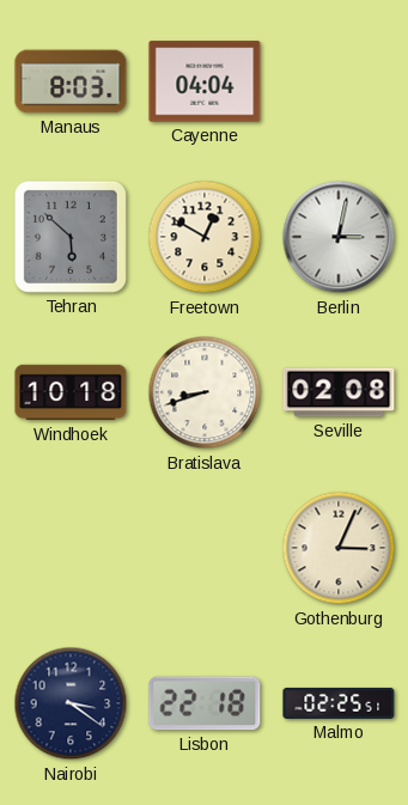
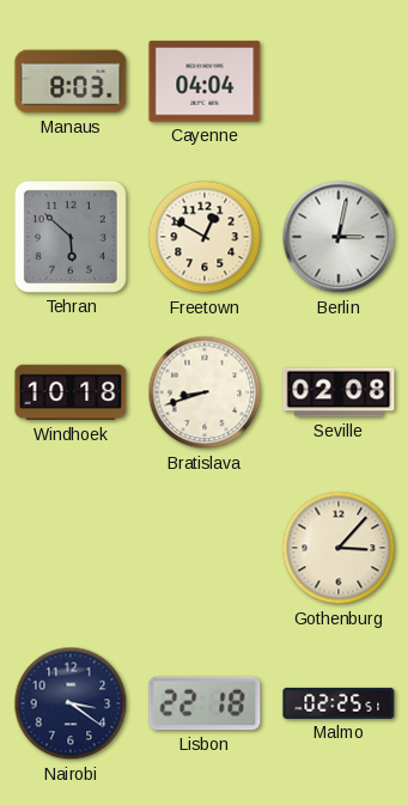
Gothenburg: 3:04 -> 3:07
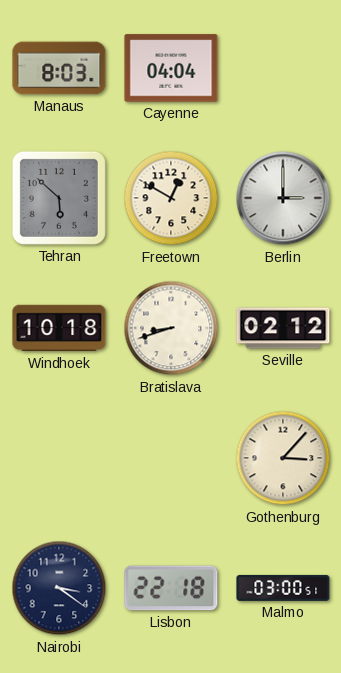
Berlin: 3:02 -> 3:00
Seville: 02:08 -> 02:12
Malmo: 02:25 -> 03:00
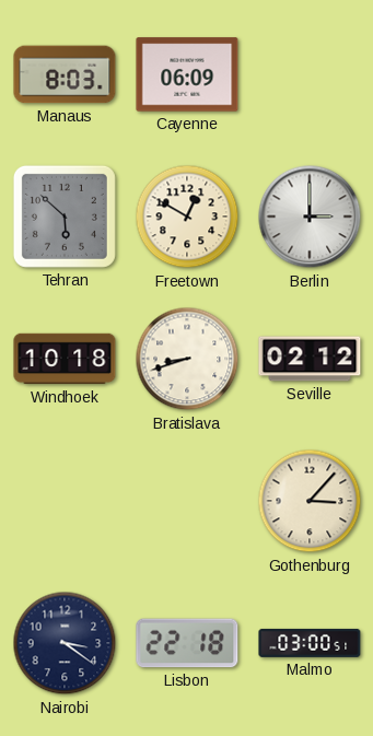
Cayenne: 04:04 -> 06:09
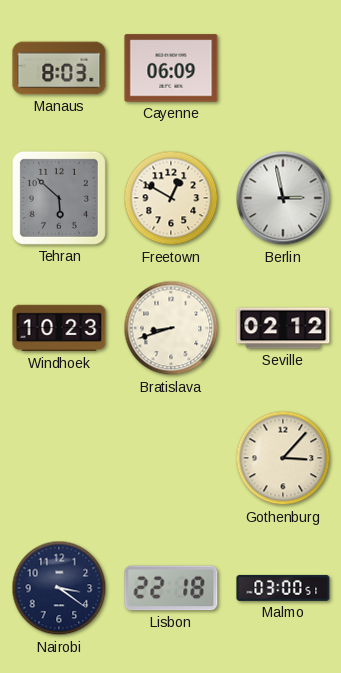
Berlin: 3:00 -> 2:58
Windhoek: 10:18 -> 10:23
